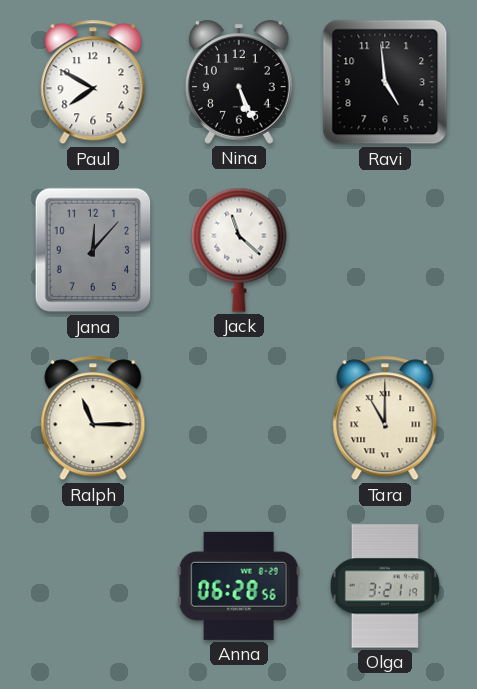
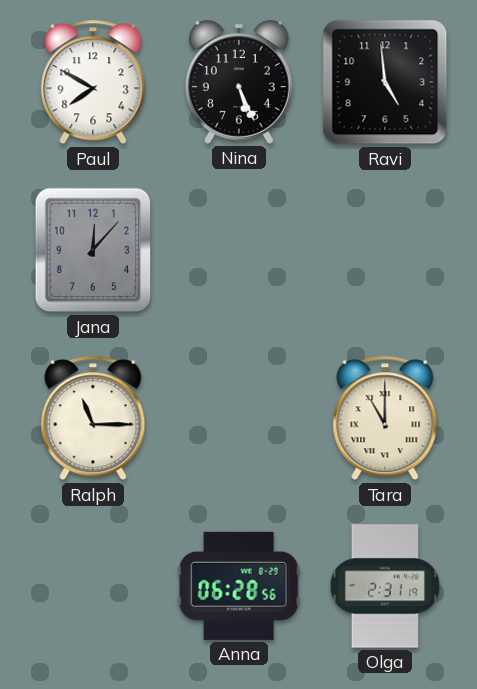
Jack: 11:22 -> none
Olga: 3:21 -> 2:31
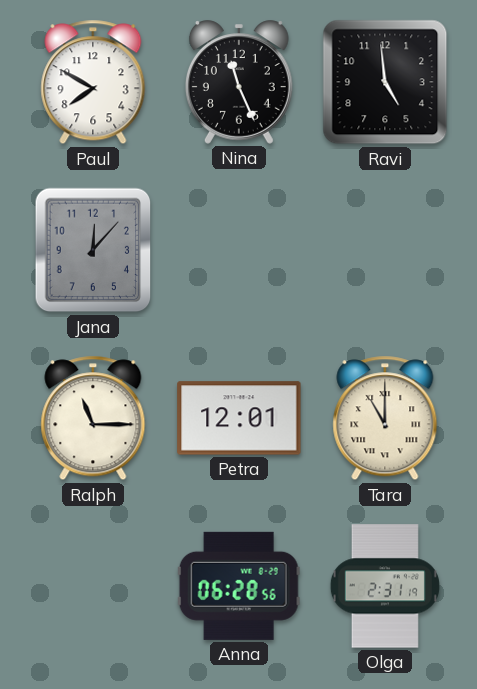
Nina: 5:26 -> 11:26
Petra: none -> 12:01
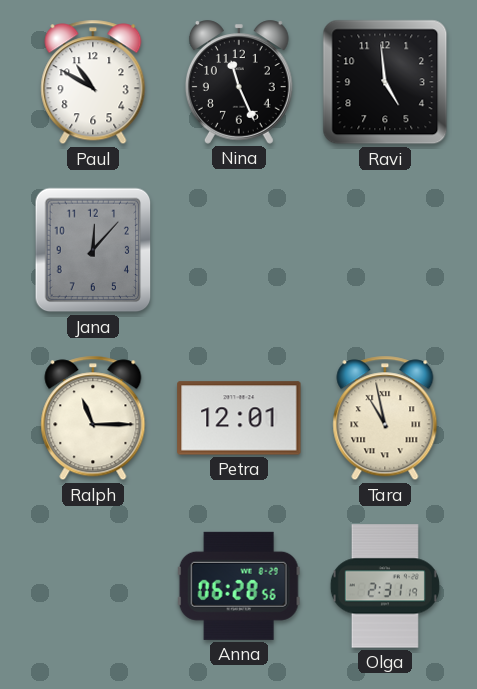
Paul: 7:50 -> 10:50
Tara: 11:00 -> 10:58
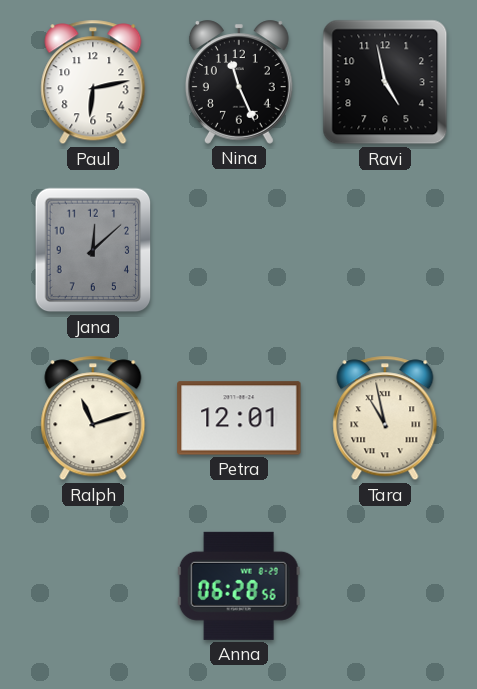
Paul: 10:50 -> 6:13
Ravi: 4:59 -> 4:58
Jana: 12:07 -> 12:08
Ralph: 11:15 -> 11:12
Olga: 2:31 -> none
